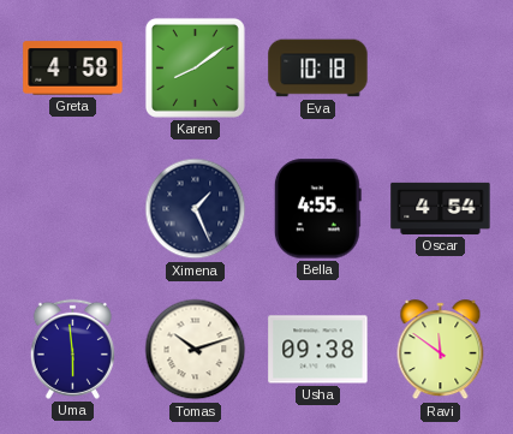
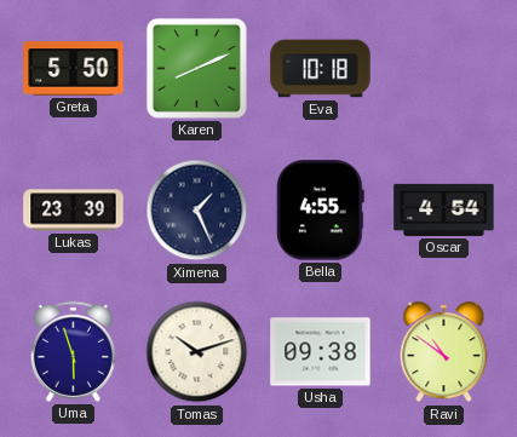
Greta: 4:58 -> 5:50
Karen: 8:09 -> 8:11
Lukas: none -> 23:39
Uma: 5:59 -> 5:57
Ravi: 11:51 -> 10:51
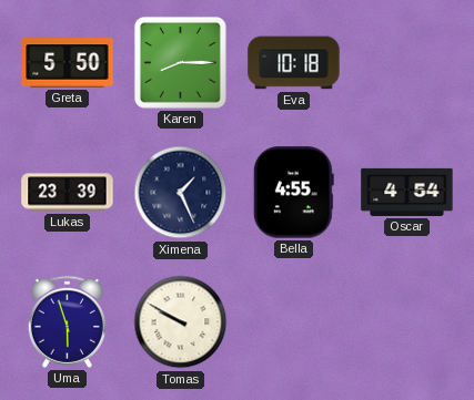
Karen: 8:11 -> 8:15
Tomas: 10:12 -> 9:50
Usha: 09:38 -> none
Ravi: 10:51 -> none
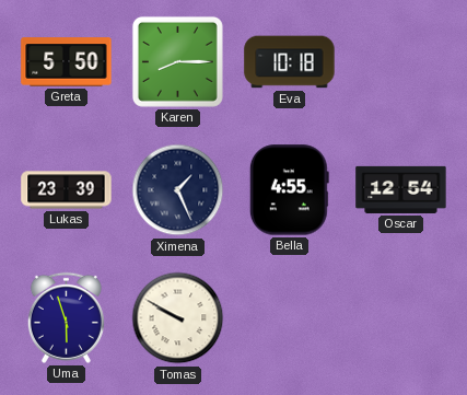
Oscar: 4:54 -> 12:54
